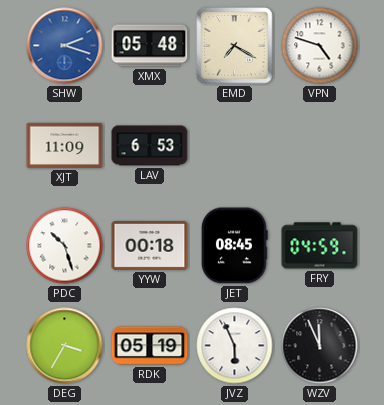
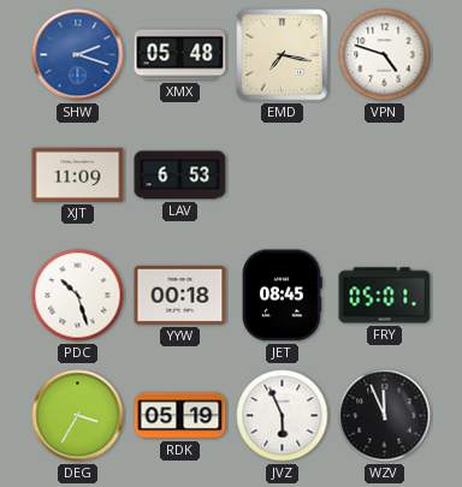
EMD: 7:20 -> 7:17
FRY: 04:59 -> 05:01
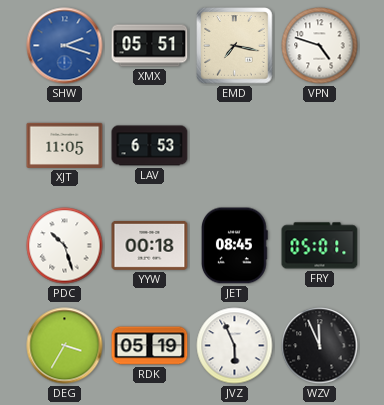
XMX: 05:48 -> 05:51
XJT: 11:09 -> 11:05
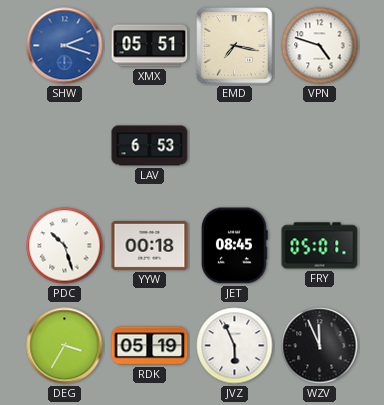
XJT: 11:05 -> none
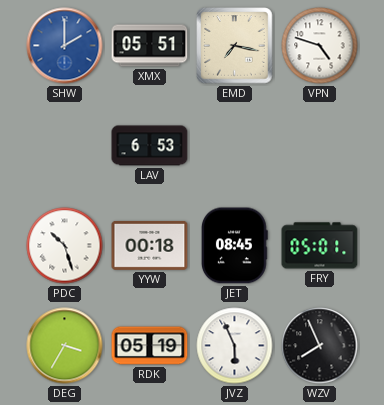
SHW: 2:18 -> 2:00
WZV: 11:56 -> 7:56
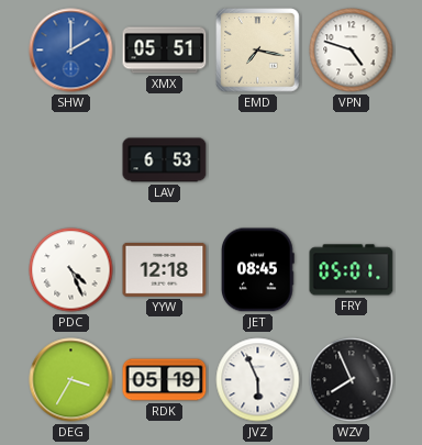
PDC: 10:27 -> 4:26
YYW: 00:18 -> 12:18
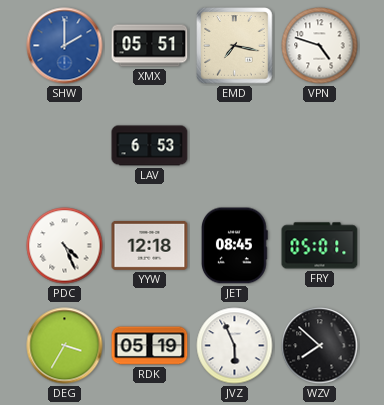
WZV: 7:56 -> 7:52
